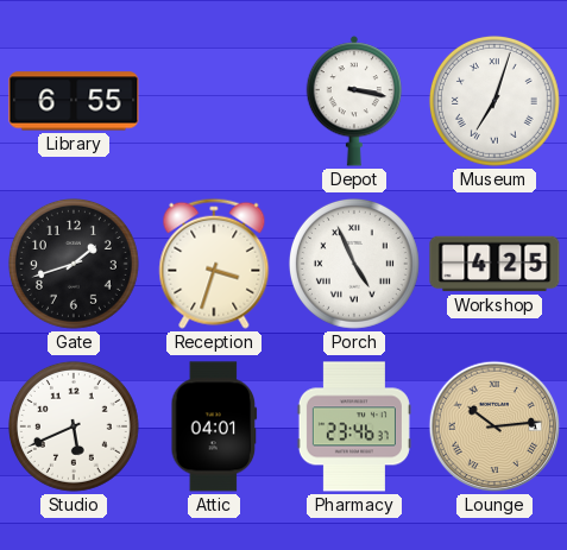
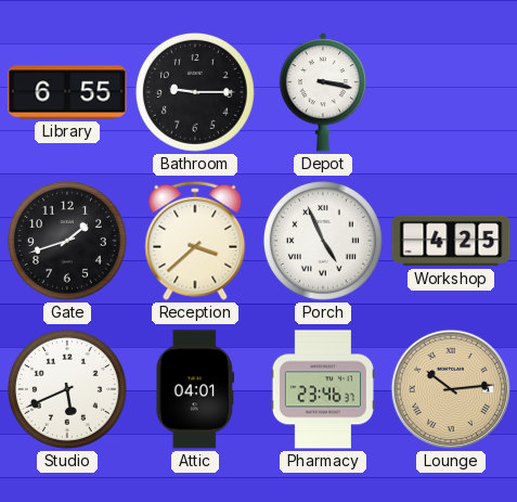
Bathroom: none -> 9:15
Museum: 7:03 -> none
Reception: 3:33 -> 3:38
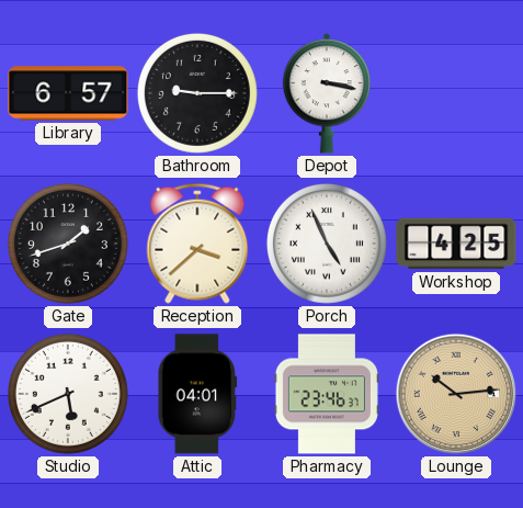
Library: 6:55 -> 6:57
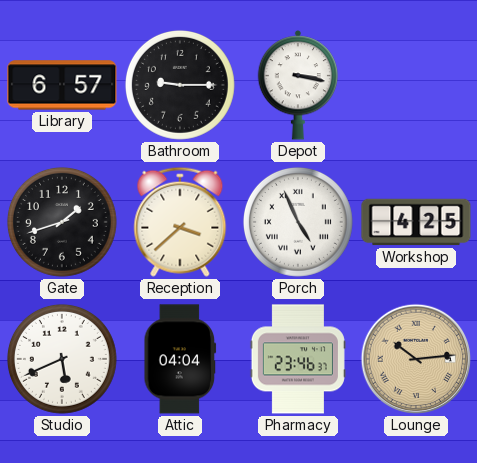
Attic: 04:01 -> 04:04
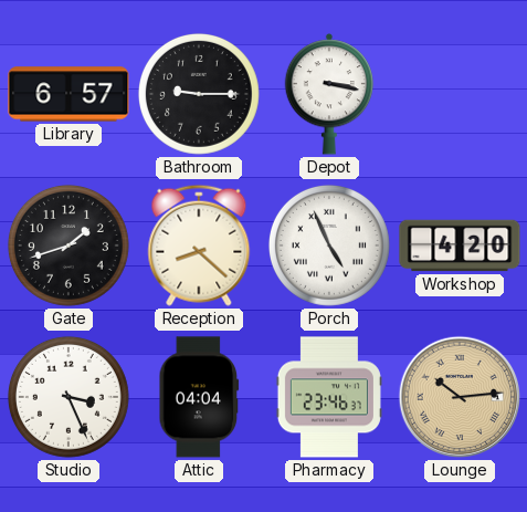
Reception: 3:38 -> 8:22
Workshop: 4:25 -> 4:20
Studio: 5:41 -> 3:26
